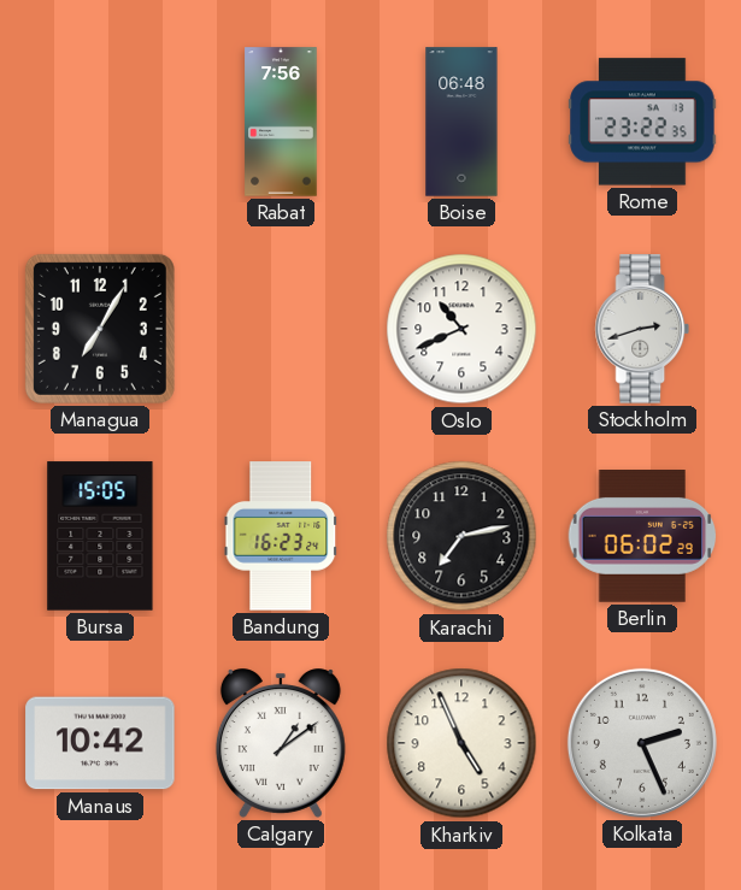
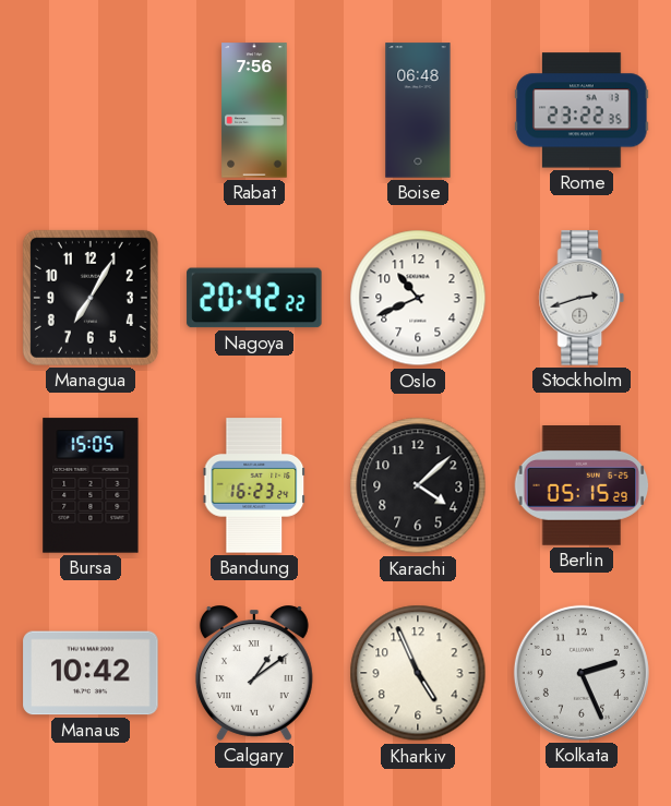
Nagoya: none -> 20:42
Karachi: 7:13 -> 4:08
Berlin: 06:02 -> 05:15
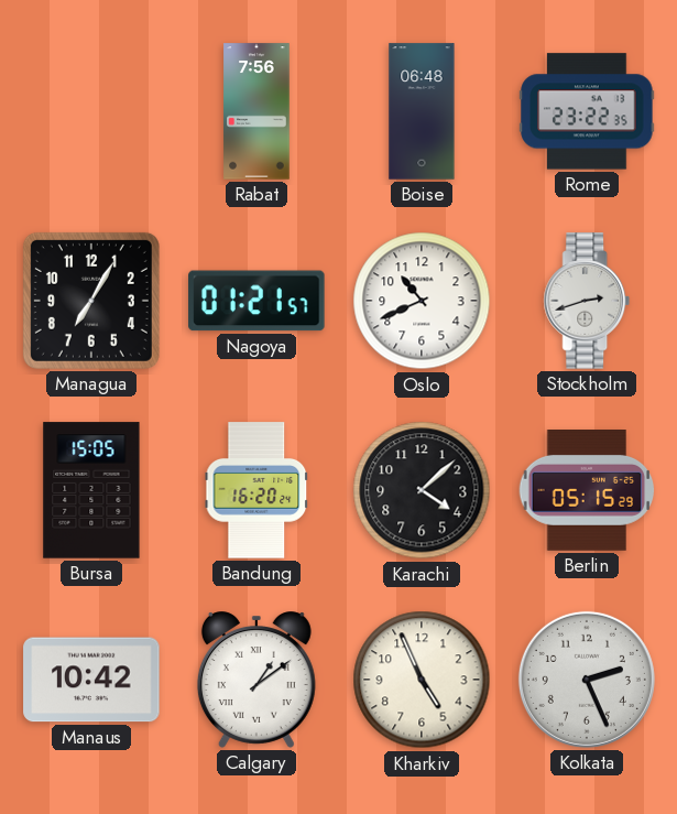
Nagoya: 20:42 -> 01:21
Bandung: 16:23 -> 16:20
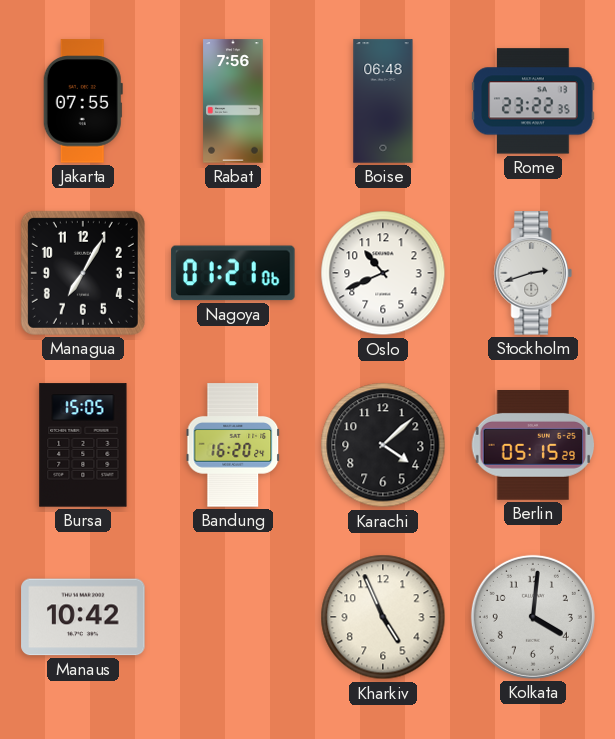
Jakarta: none -> 07:55
Nagoya: 01:21:57 -> 01:21:06
Calgary: 1:09 -> none
Kolkata: 2:26 -> 4:01
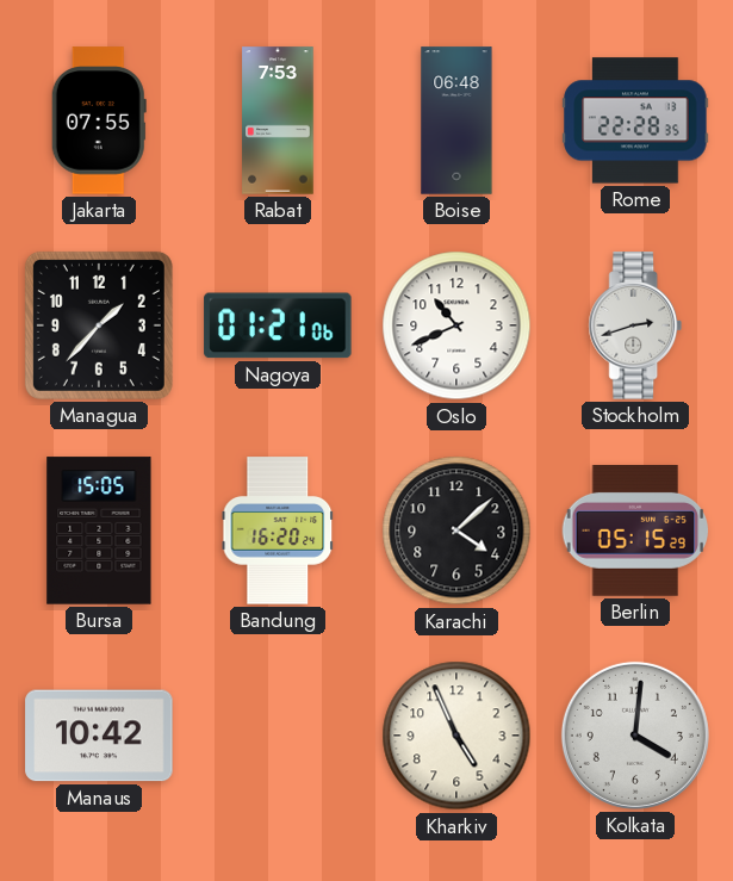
Rabat: 7:56 -> 7:53
Rome: 23:22 -> 22:28
Managua: 7:05 -> 1:37
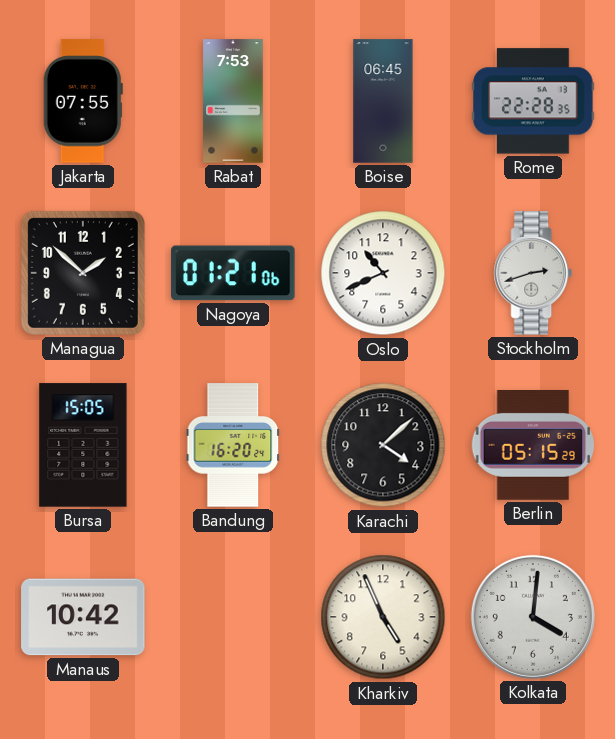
Boise: 06:48 -> 06:45
Managua: 1:37 -> 1:52
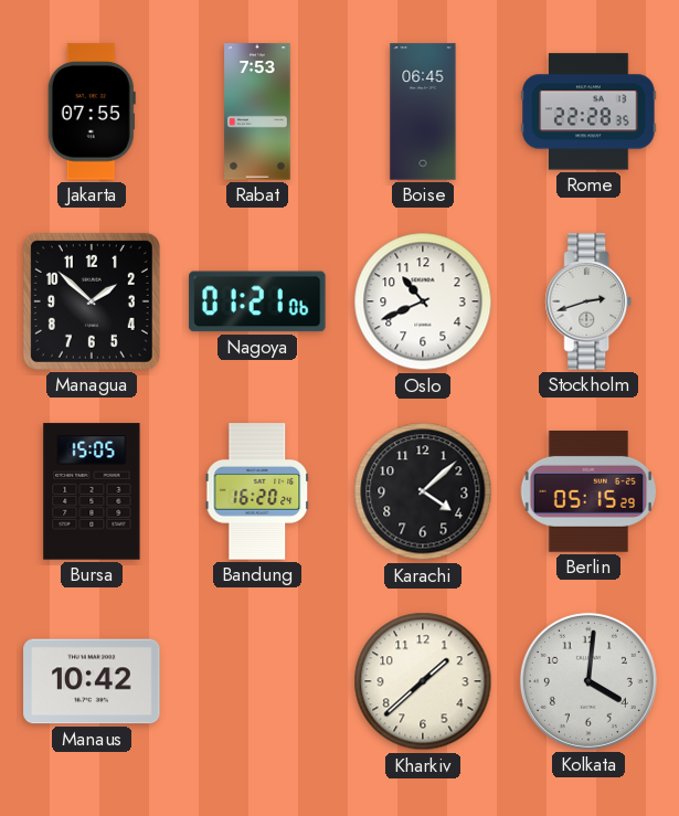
Kharkiv: 4:56 -> 1:38
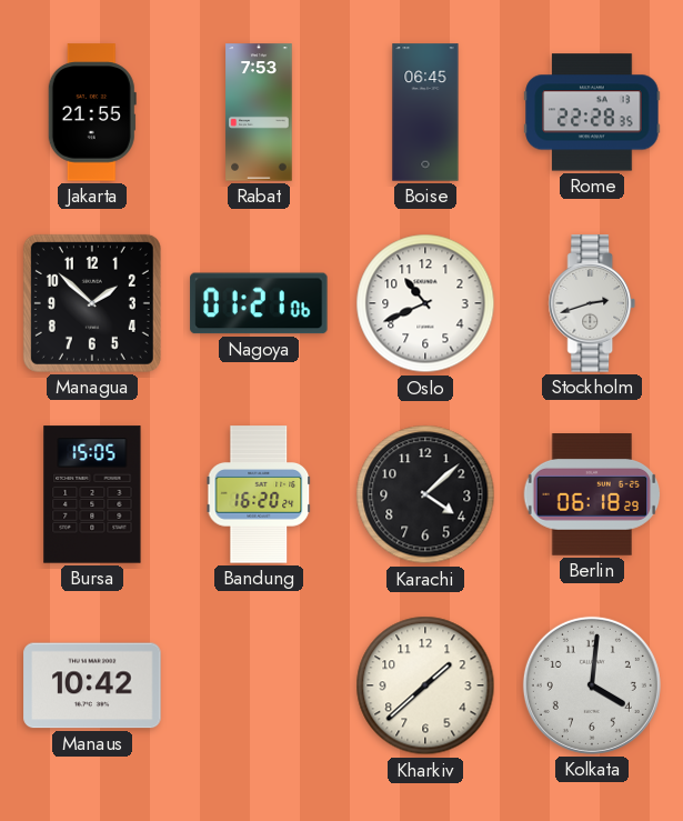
Jakarta: 07:55 -> 21:55
Berlin: 05:15 -> 06:18
